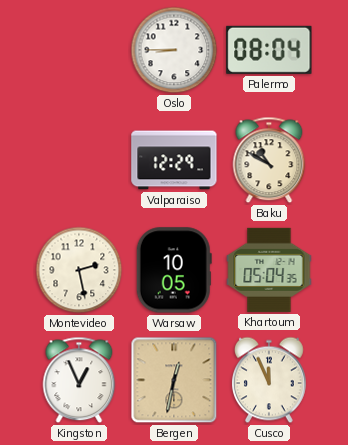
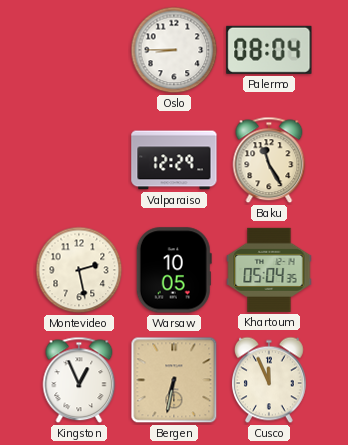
Baku: 10:50 -> 11:25
Bergen: 12:32 -> 6:32
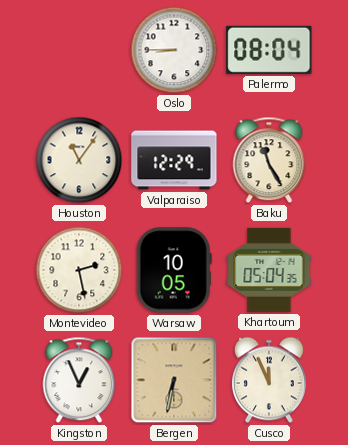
Houston: none -> 11:06
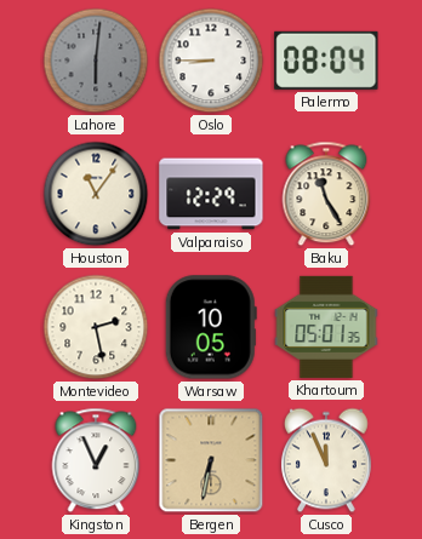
Lahore: none -> 6:01
Khartoum: 05:04 -> 05:01
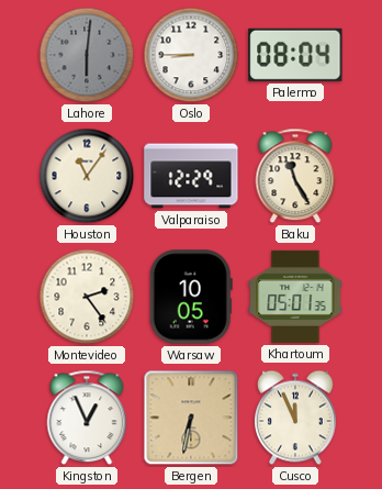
Montevideo: 2:28 -> 2:24
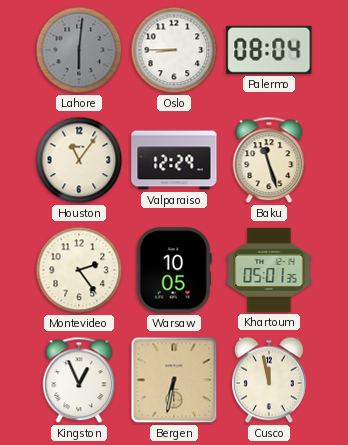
Baku: 11:25 -> 11:27
Cusco: 11:56 -> 11:58
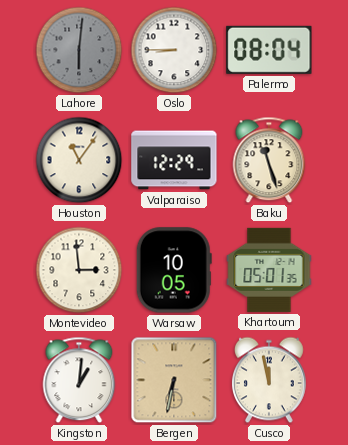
Montevideo: 2:24 -> 2:59
Kingston: 12:56 -> 1:01
